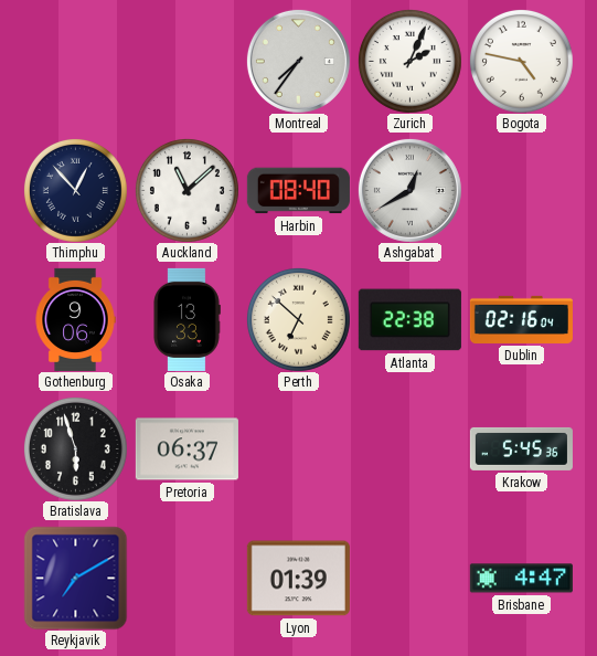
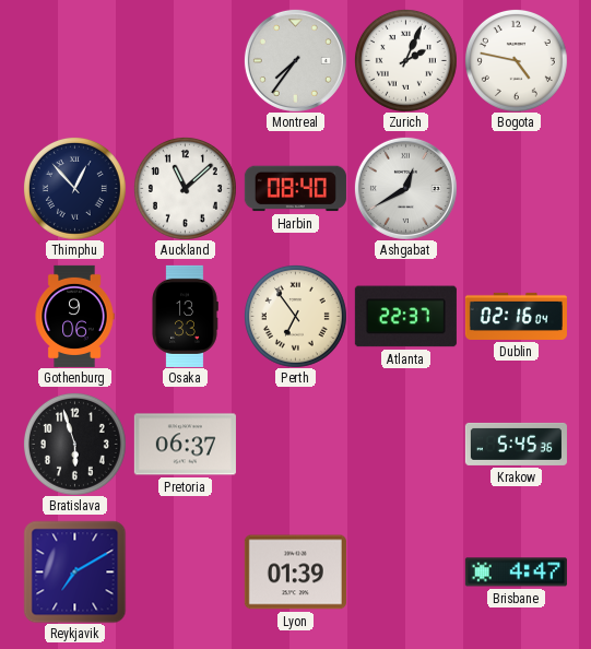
Perth: 6:52 -> 6:54
Atlanta: 22:38 -> 22:37
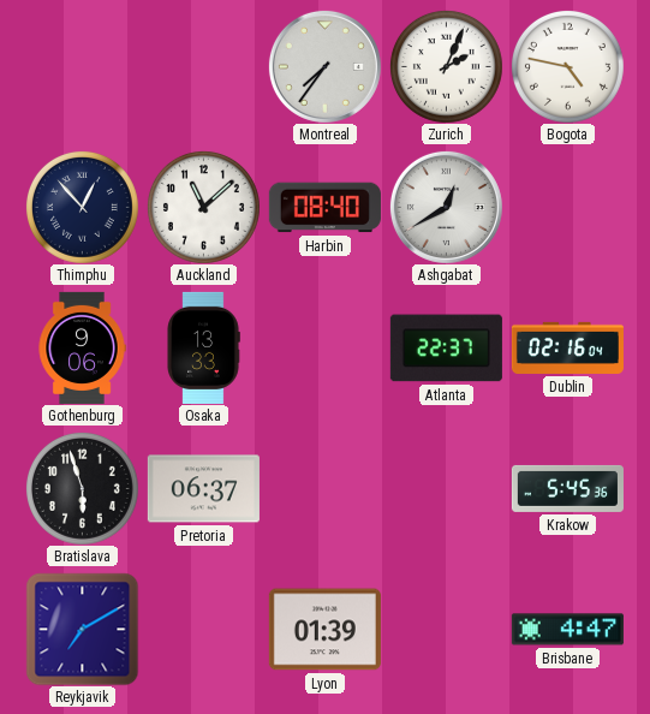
Perth: 6:54 -> none
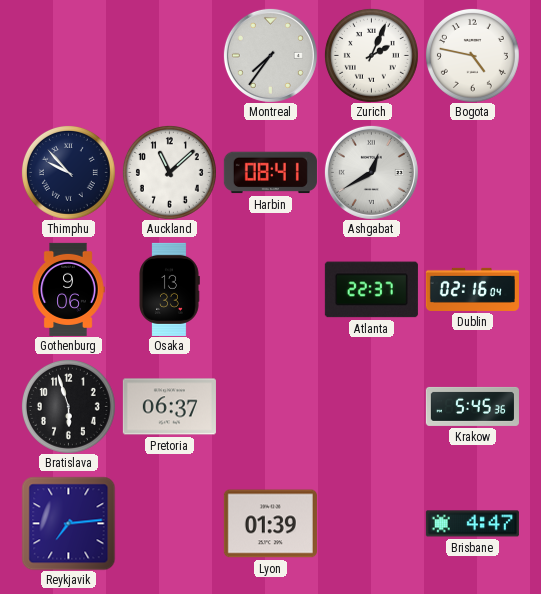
Thimphu: 12:53 -> 9:53
Harbin: 08:40 -> 08:41
Reykjavik: 7:10 -> 7:14
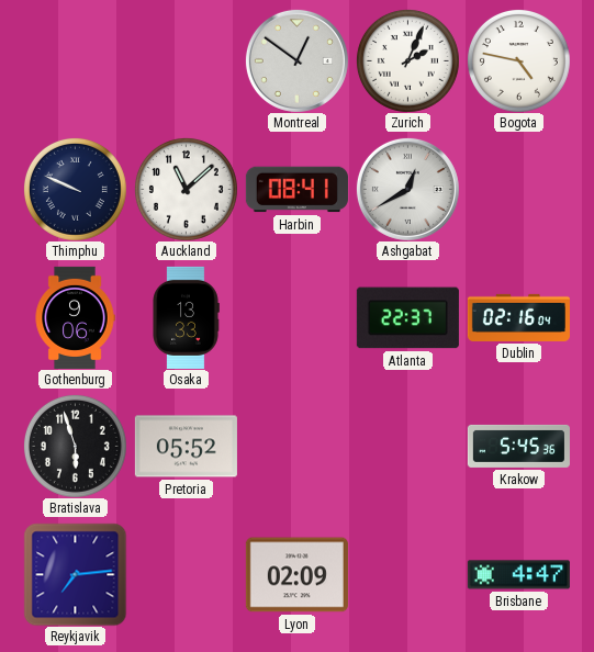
Montreal: 7:36 -> 12:51
Thimphu: 9:53 -> 9:49
Pretoria: 06:37 -> 05:52
Lyon: 01:39 -> 02:09
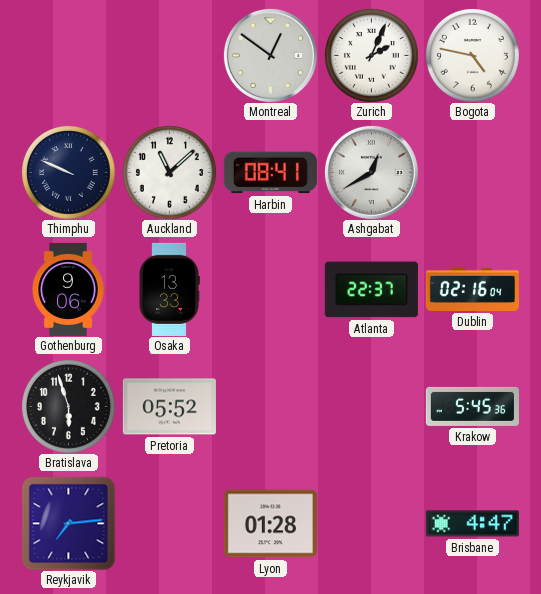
Lyon: 02:09 -> 01:28
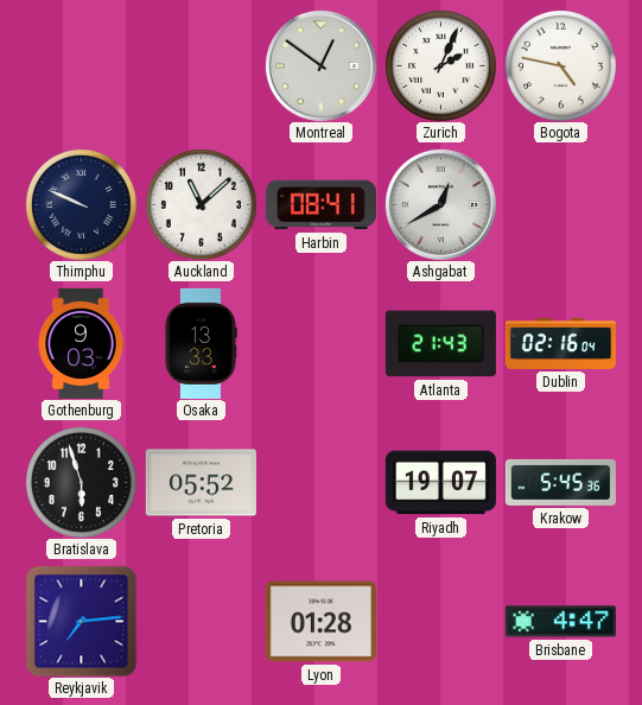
Gothenburg: 9:06 -> 9:03
Atlanta: 22:37 -> 21:43
Riyadh: none -> 19:07
